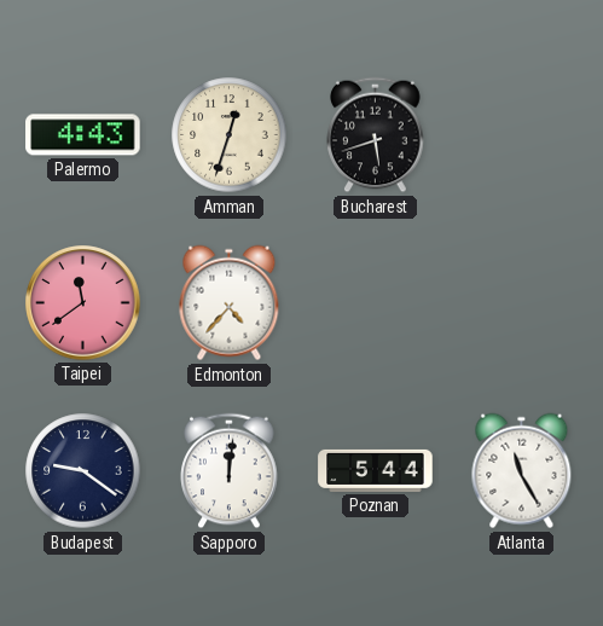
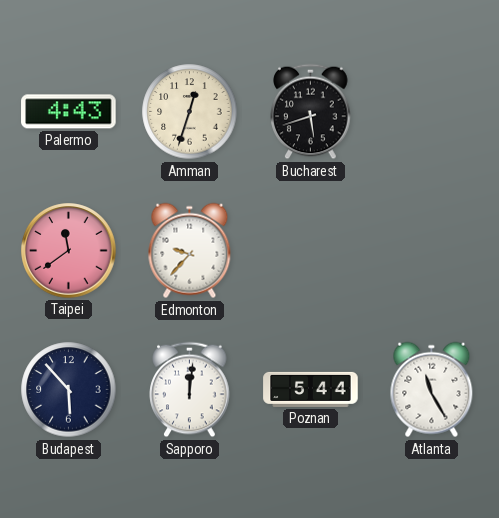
Edmonton: 4:37 -> 9:37
Budapest: 9:21 -> 5:53
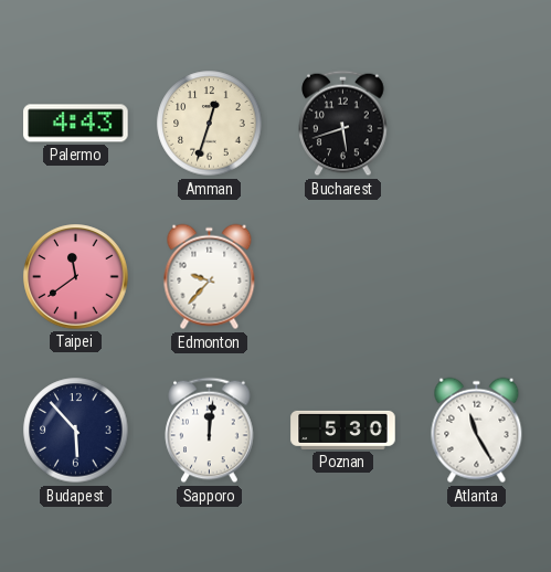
Poznan: 5:44 -> 5:30
